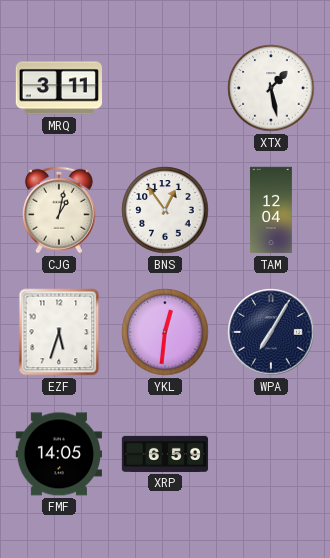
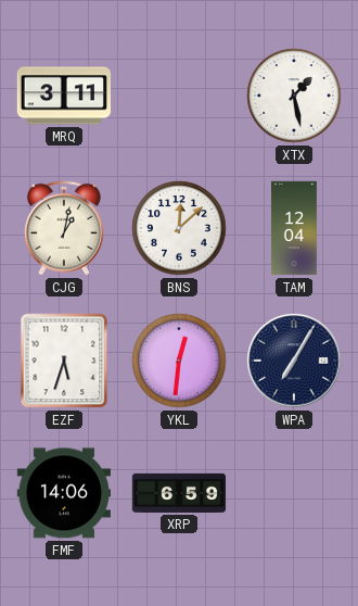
BNS: 12:54 -> 12:08
FMF: 14:05 -> 14:06
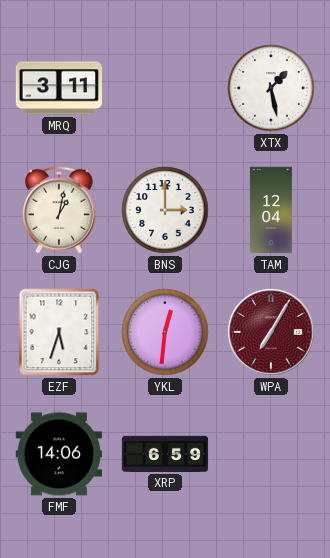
BNS: 12:08 -> 3:00
WPA dial: navy -> burgundy
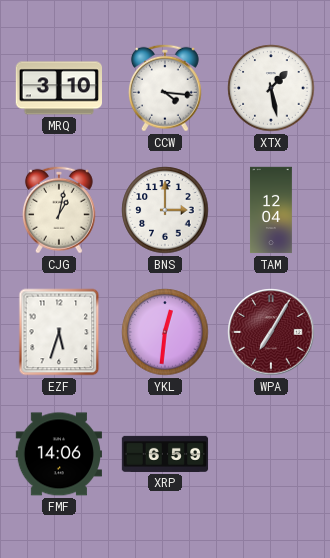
MRQ: 3:11 -> 3:10
CCW: none -> 4:16
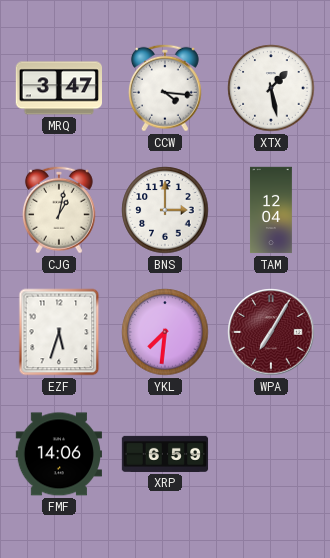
MRQ: 3:10 -> 3:47
YKL: 12:31 -> 7:31
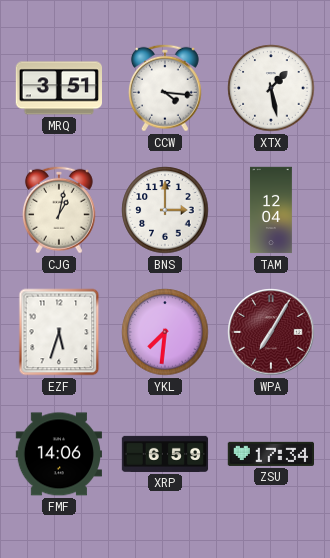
MRQ: 3:47 -> 3:51
ZSU: none -> 17:34
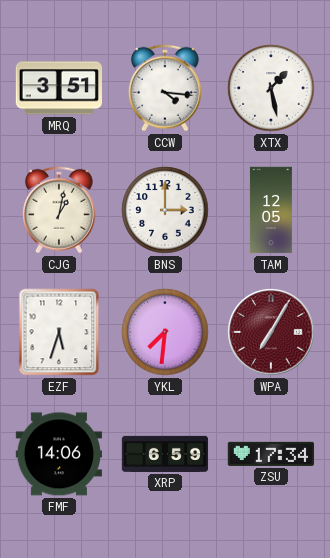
TAM: 12:04 -> 12:05
